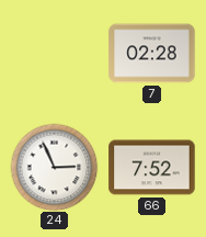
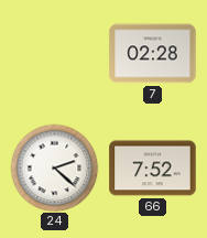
24: 2:56 -> 2:22
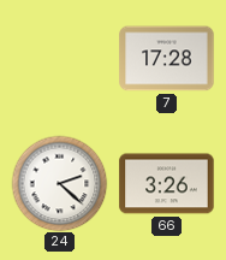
7: 02:28 -> 17:28
66: 7:52 -> 3:26
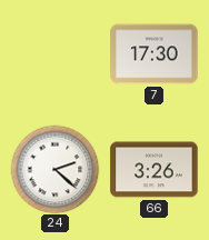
7: 17:28 -> 17:30
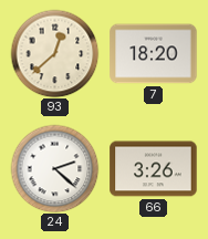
93: none -> 12:38
7: 17:30 -> 18:20
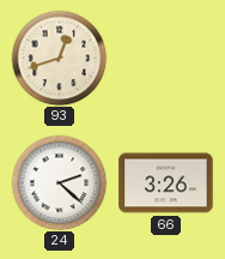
93: 12:38 -> 12:42
7: 18:20 -> none
